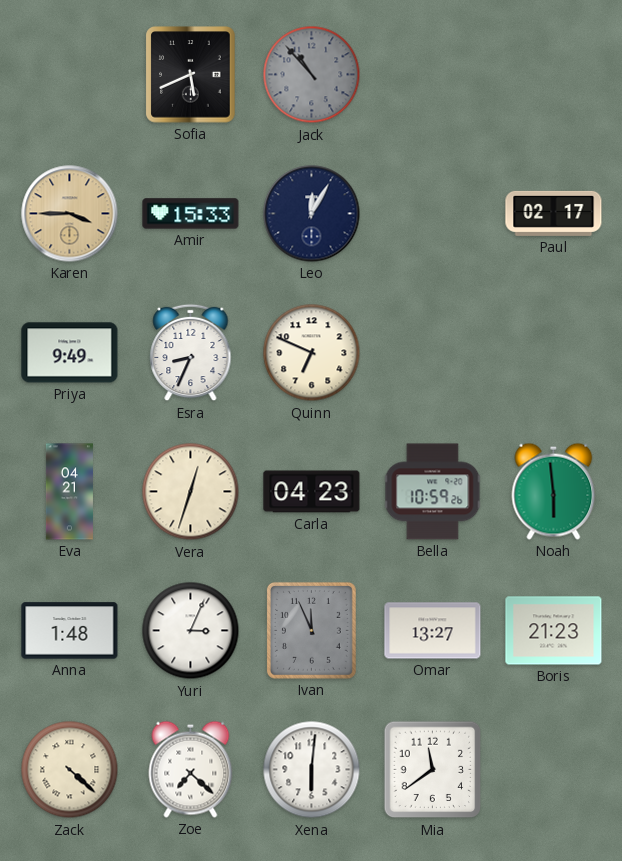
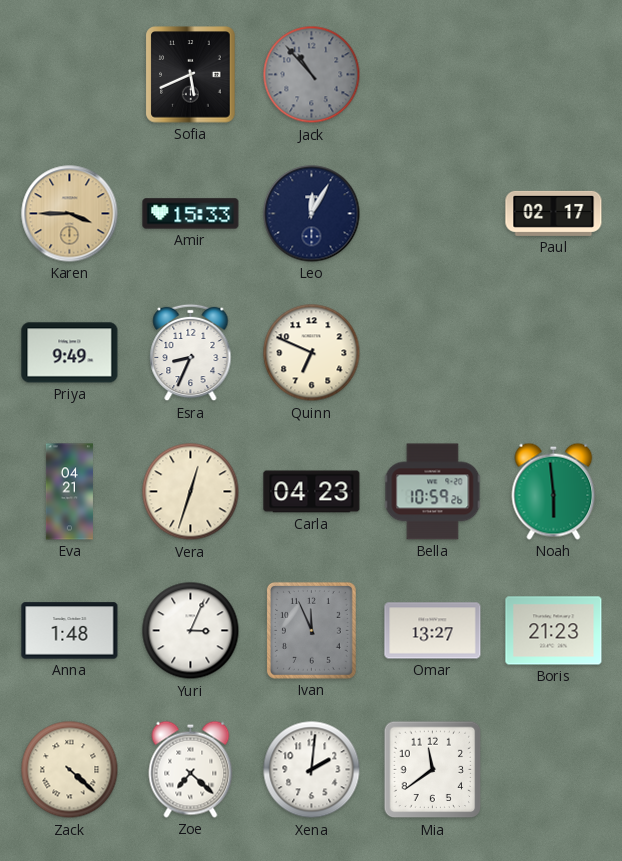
Xena: 6:01 -> 2:01
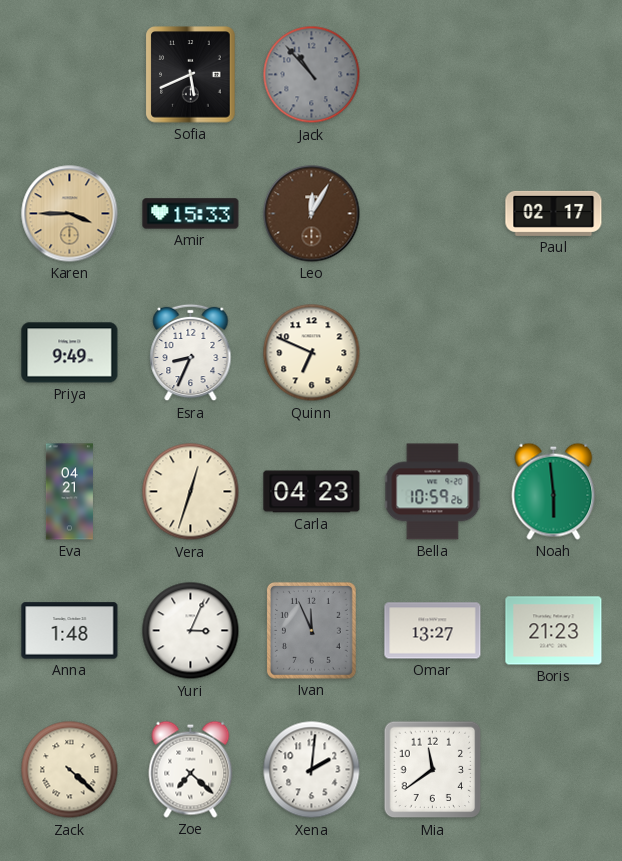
Leo dial: navy -> brown
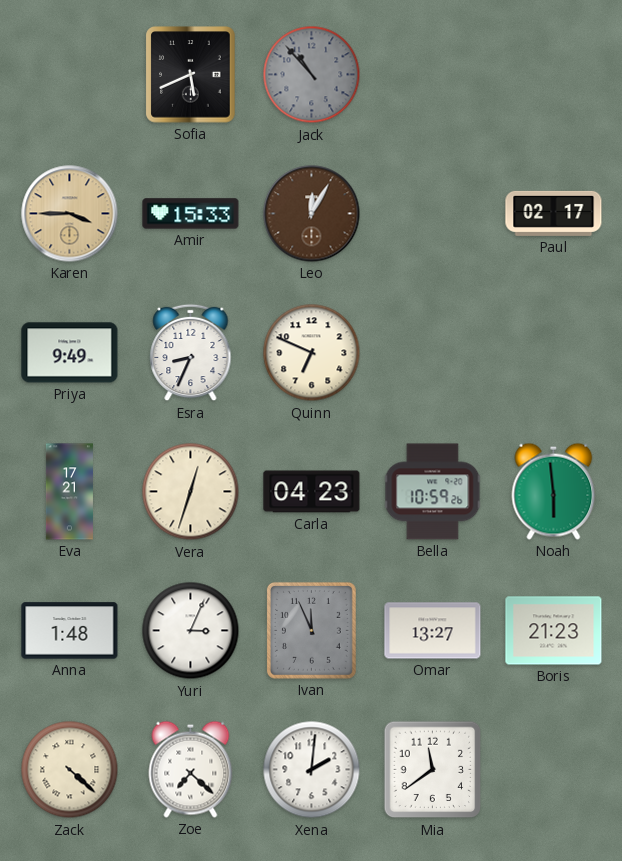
Eva: 04:21 -> 17:21
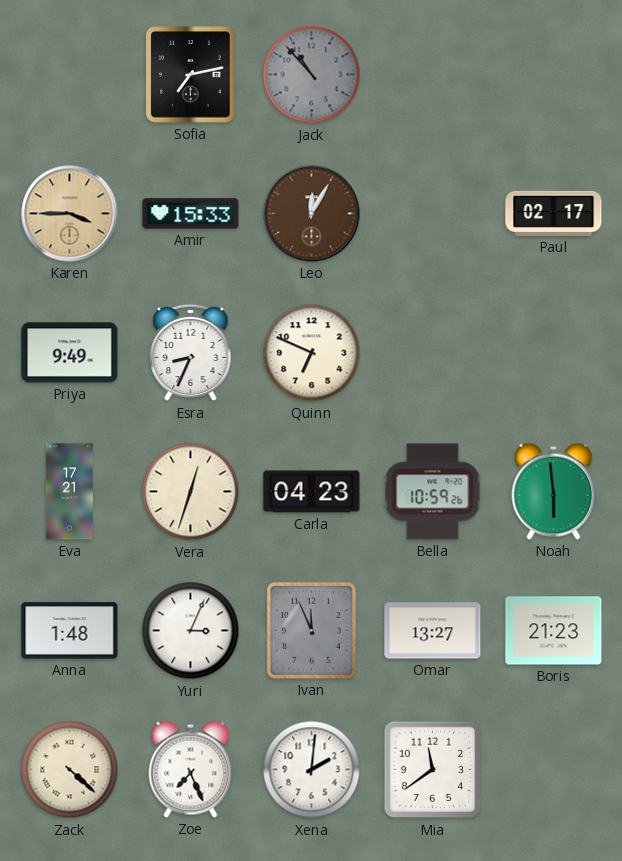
Sofia: 5:41 -> 7:13
Zoe: 7:22 -> 7:26
